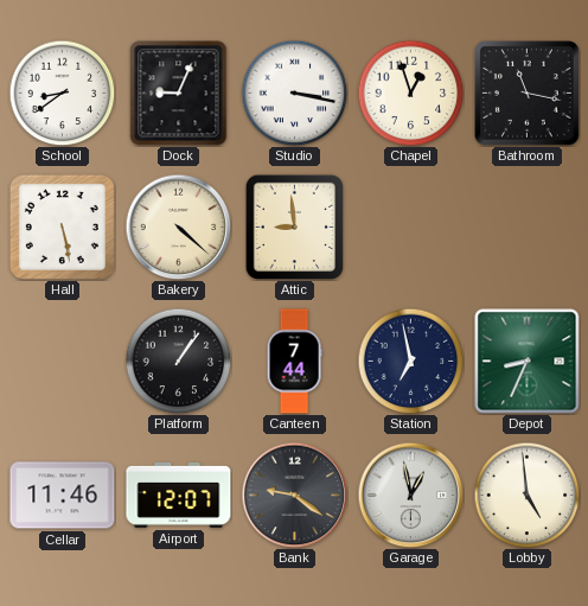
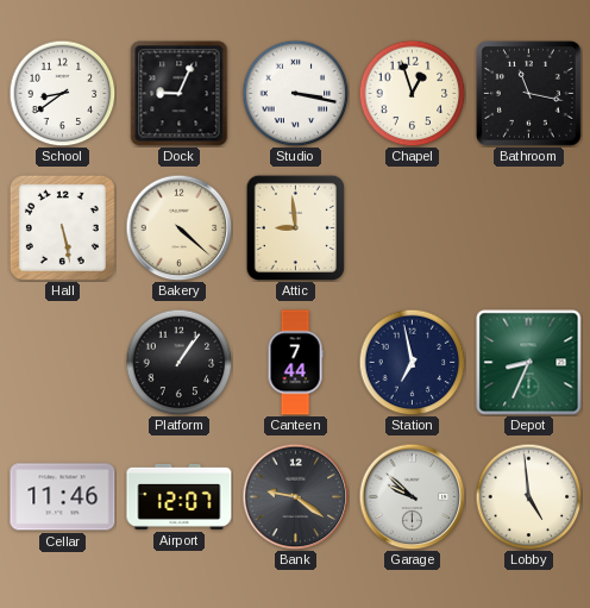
Garage: 12:58 -> 9:52
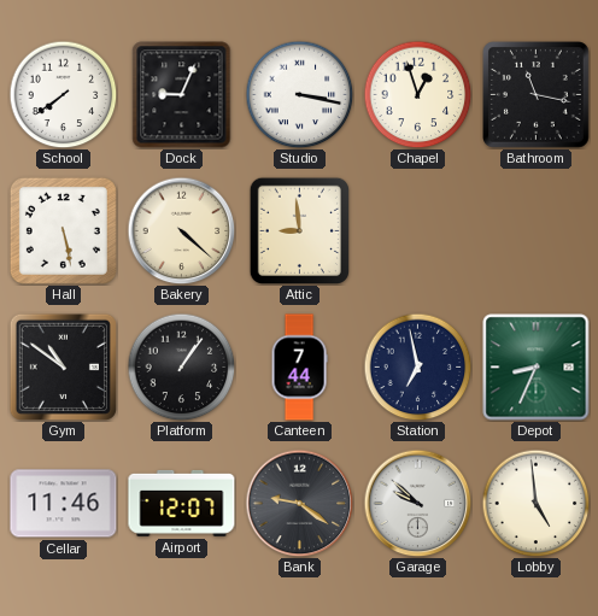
School: 8:39 -> 7:39
Gym: none -> 10:51
